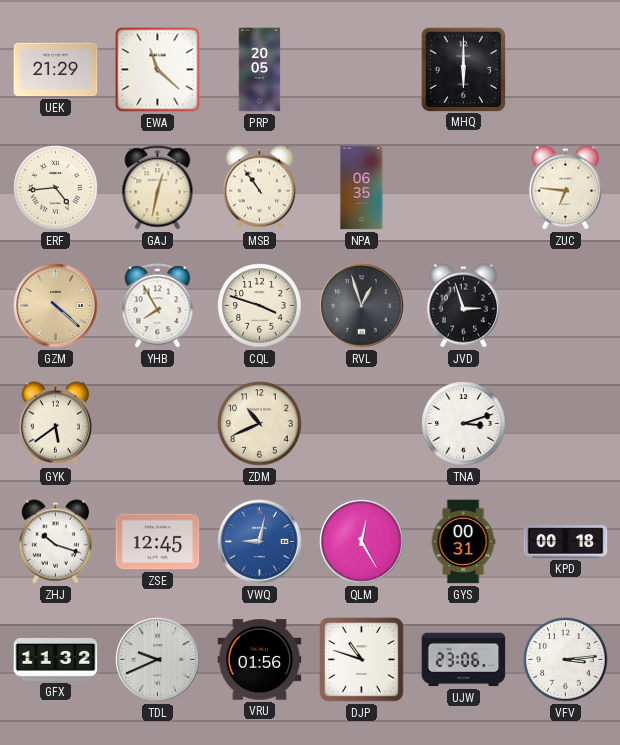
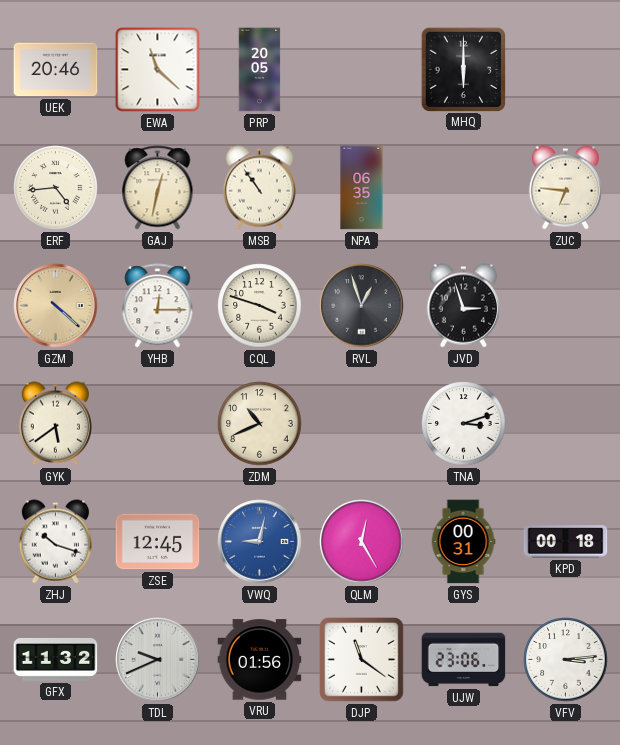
UEK: 21:29 -> 20:46
YHB: 7:55 -> 12:15
DJP: 10:48 -> 11:21
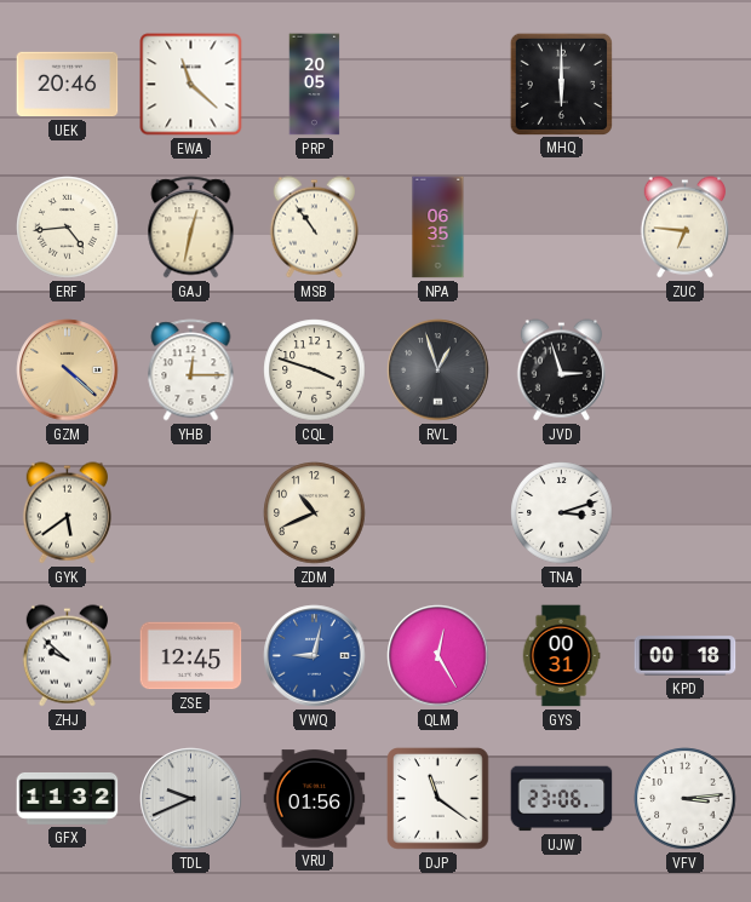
ZHJ: 10:18 -> 9:52
